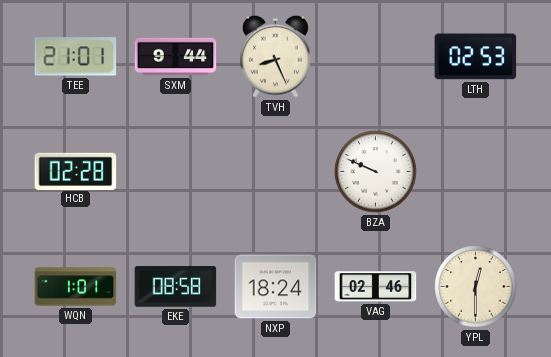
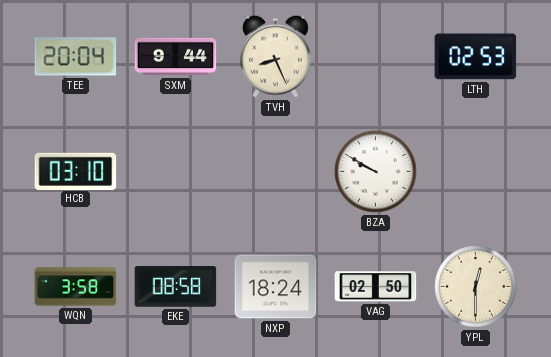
TEE: 21:01 -> 20:04
HCB: 02:28 -> 03:10
BZA: 9:49 -> 9:50
WQN: 1:01 -> 3:58
VAG: 02:46 -> 02:50
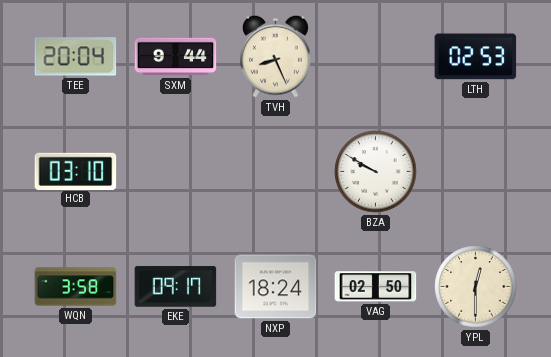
EKE: 08:58 -> 09:17
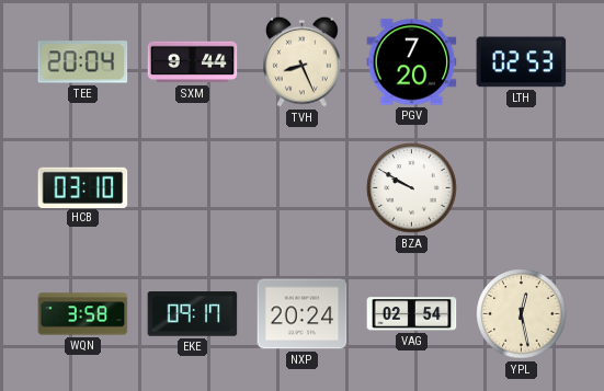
PGV: none -> 7:20
NXP: 18:24 -> 20:24
VAG: 02:50 -> 02:54
YPL: 12:30 -> 12:28
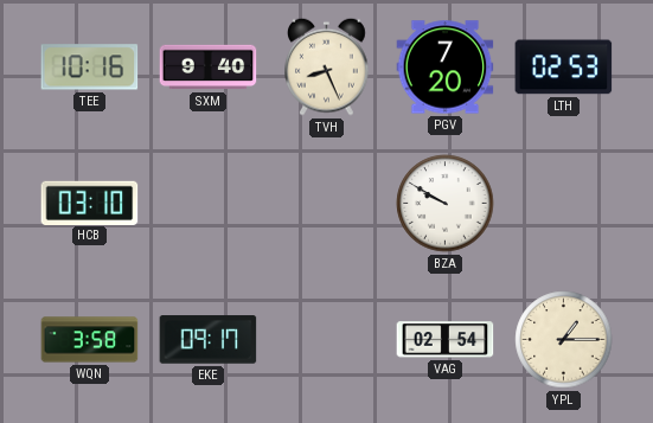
TEE: 20:04 -> 10:16
SXM: 9:44 -> 9:40
NXP: 20:24 -> none
YPL: 12:28 -> 1:15
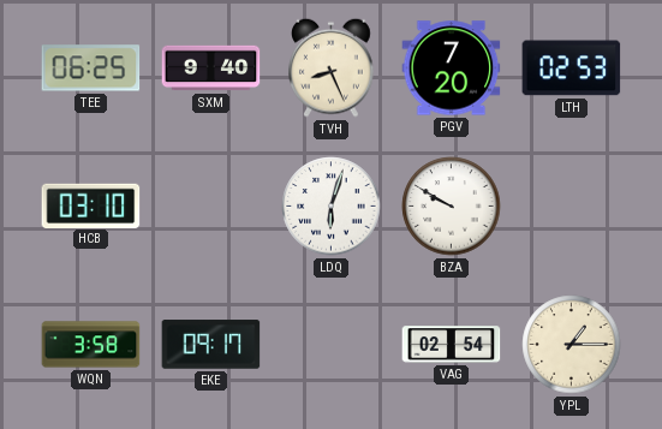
TEE: 10:16 -> 06:25
LDQ: none -> 6:03
